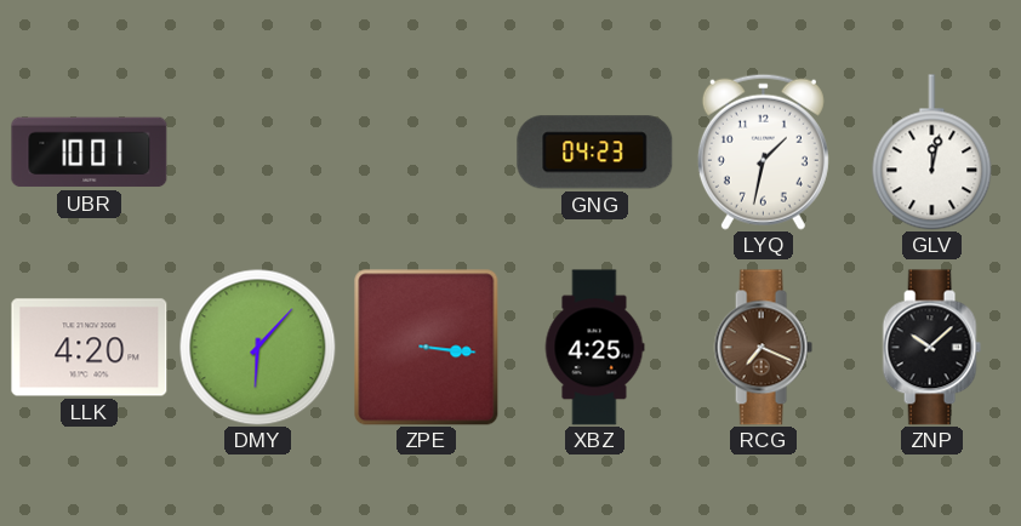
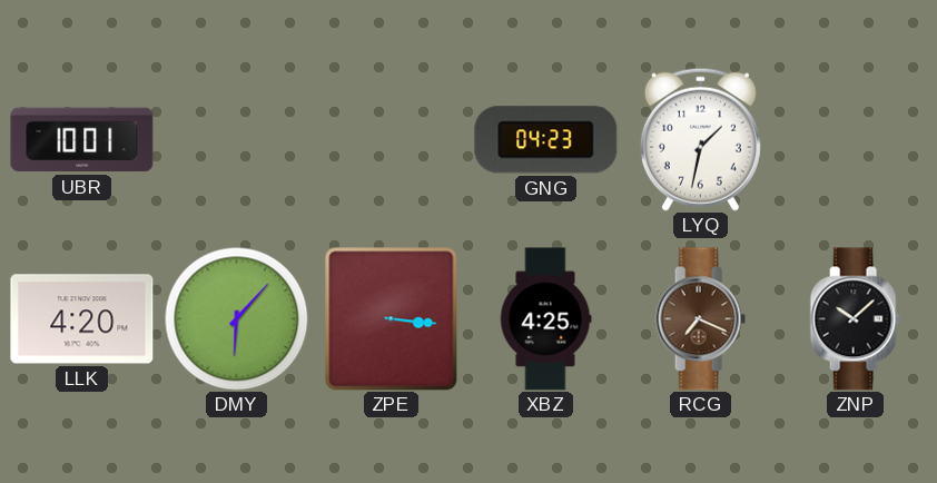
GLV: 12:02 -> none
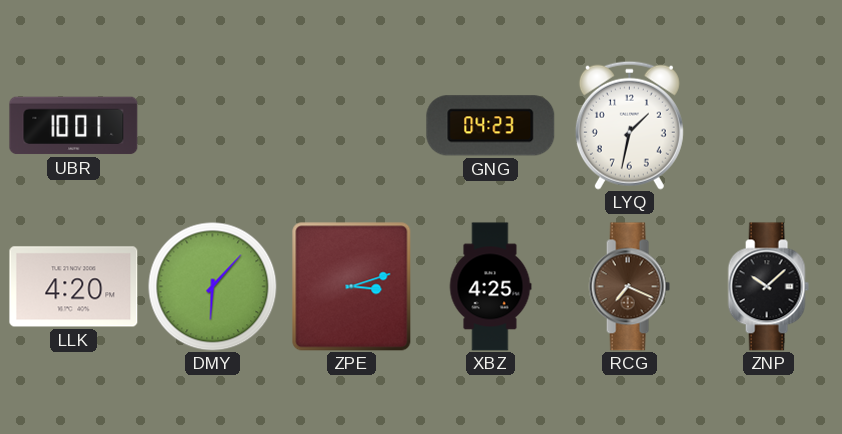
ZPE: 3:16 -> 3:12
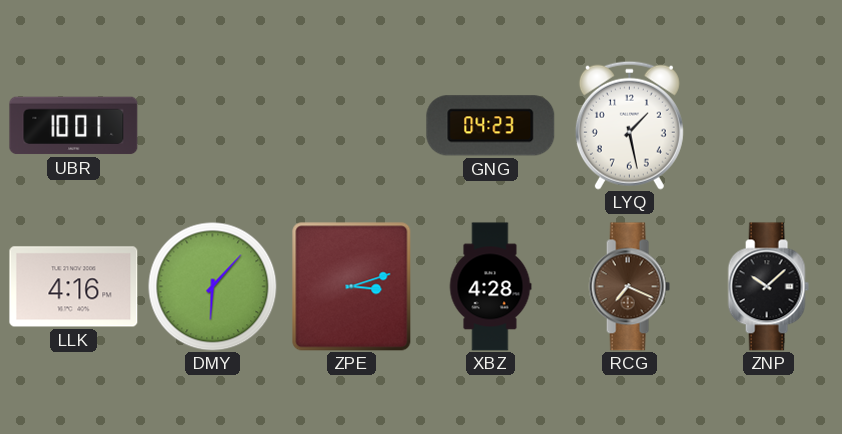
LYQ: 1:32 -> 1:28
LLK: 4:20 -> 4:16
XBZ: 4:25 -> 4:28
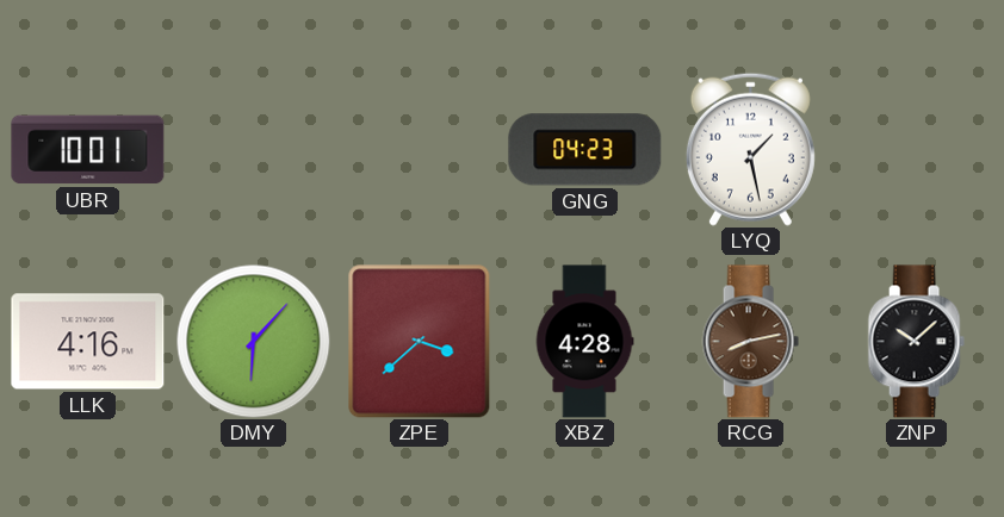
ZPE: 3:12 -> 3:38
RCG: 7:19 -> 8:13
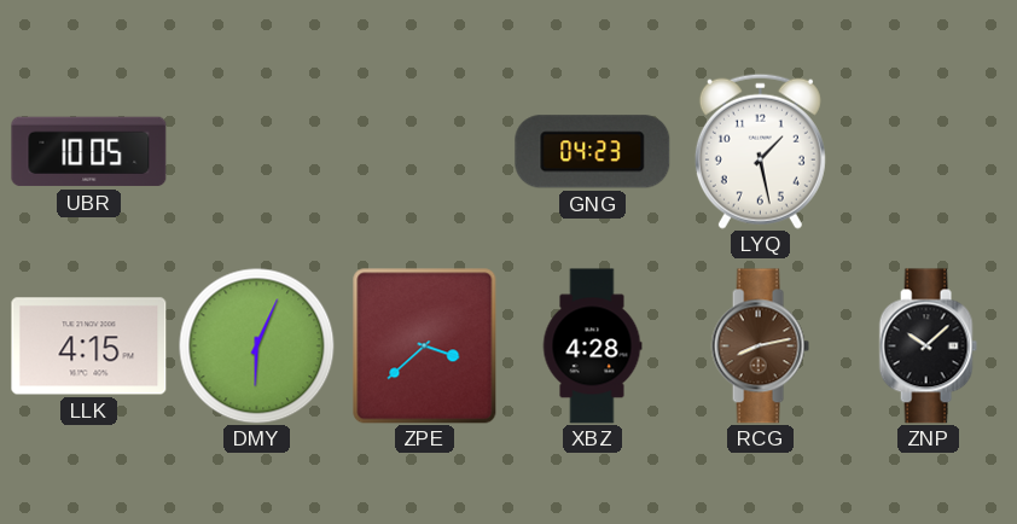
UBR: 10:01 -> 10:05
LLK: 4:16 -> 4:15
DMY: 6:07 -> 6:04
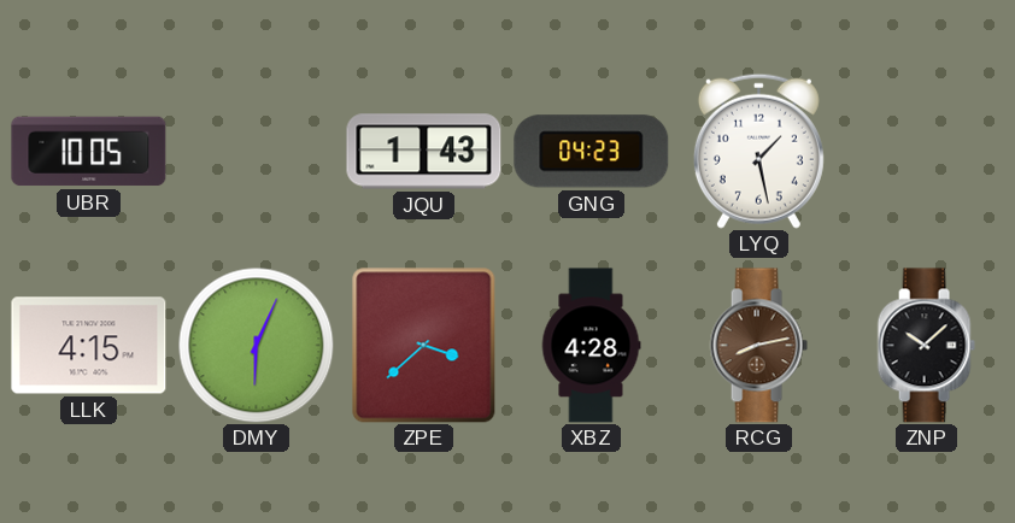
JQU: none -> 1:43
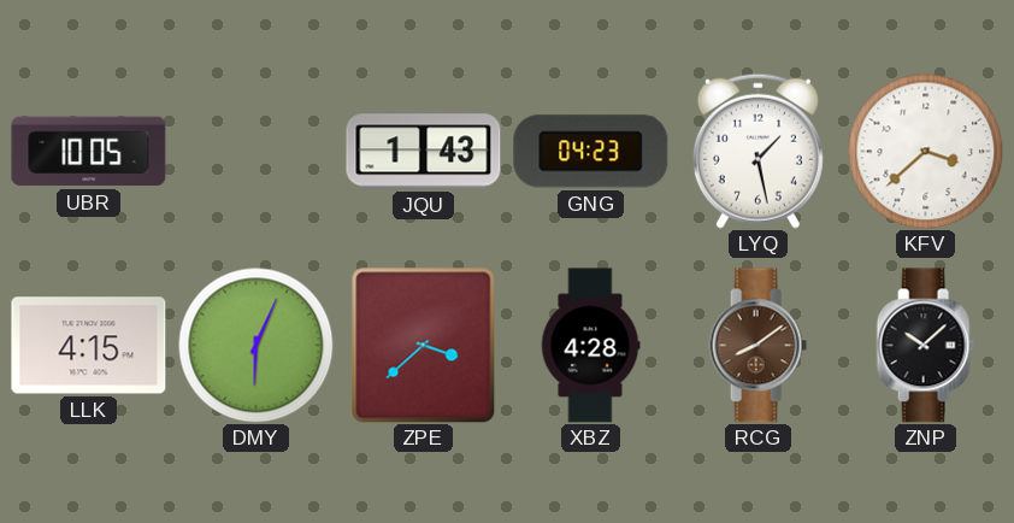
KFV: none -> 3:38
RCG: 8:13 -> 8:09
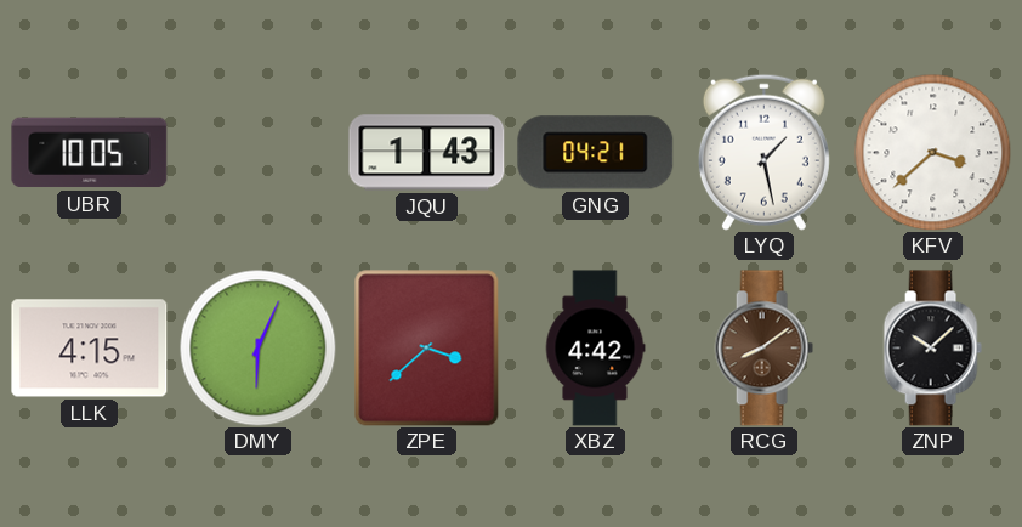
GNG: 04:23 -> 04:21
XBZ: 4:28 -> 4:42
